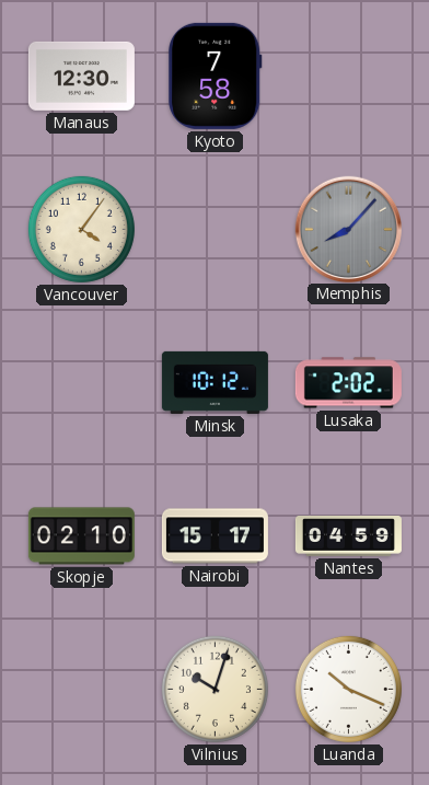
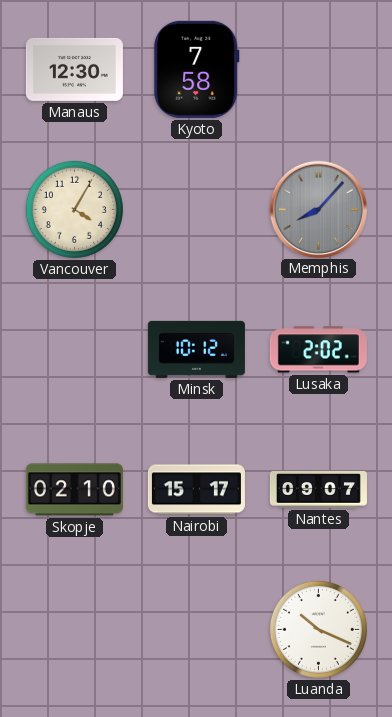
Vancouver: 4:06 -> 4:05
Nantes: 04:59 -> 09:07
Vilnius: 10:03 -> none
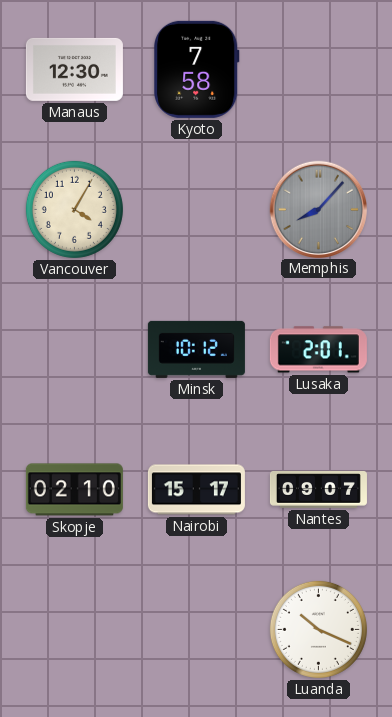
Lusaka: 2:02 -> 2:01
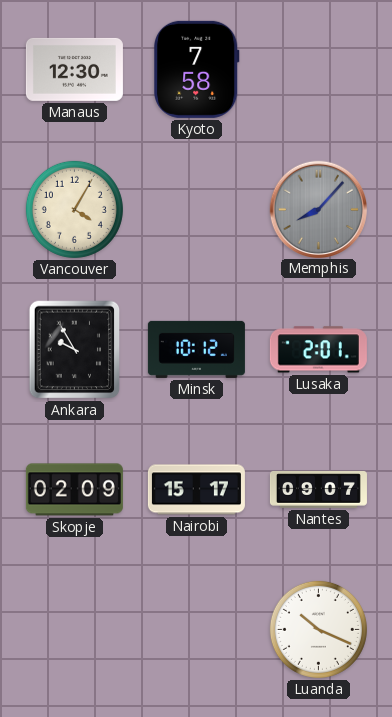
Ankara: none -> 9:55
Skopje: 02:10 -> 02:09
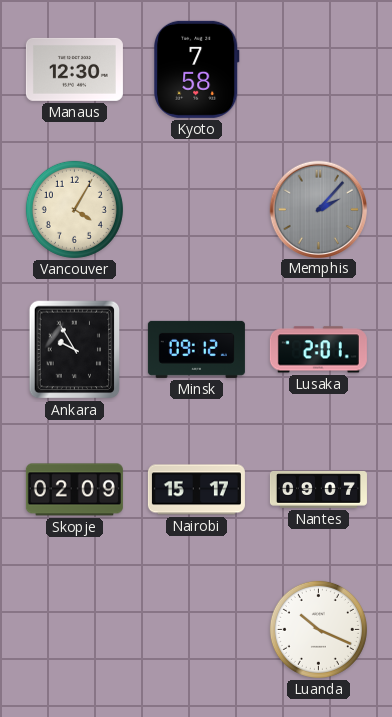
Memphis: 8:07 -> 2:07
Minsk: 10:12 -> 09:12
